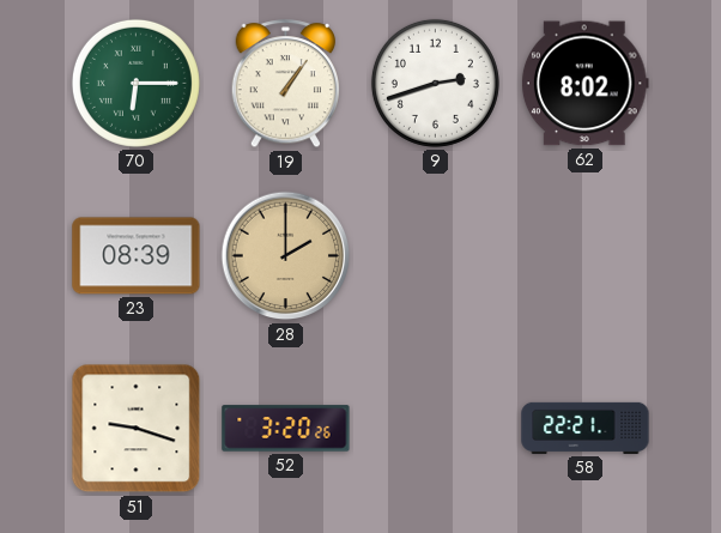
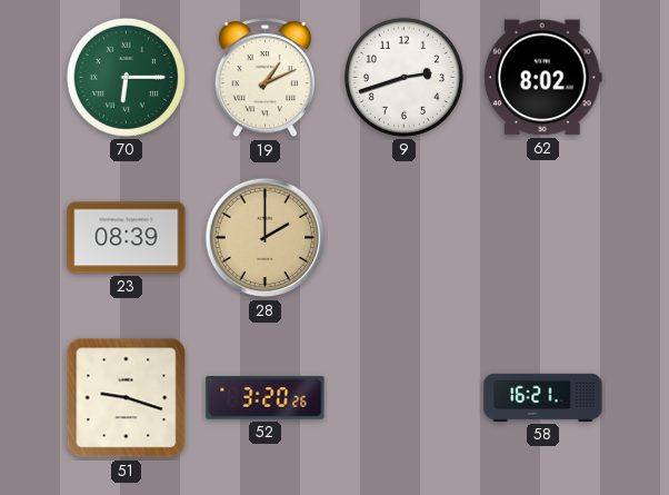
19: 1:06 -> 1:11
58: 22:21 -> 16:21
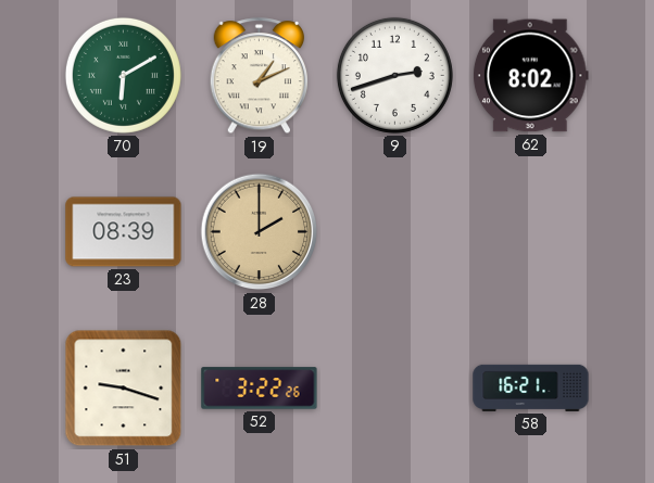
70: 6:15 -> 6:10
52: 3:20 -> 3:22
